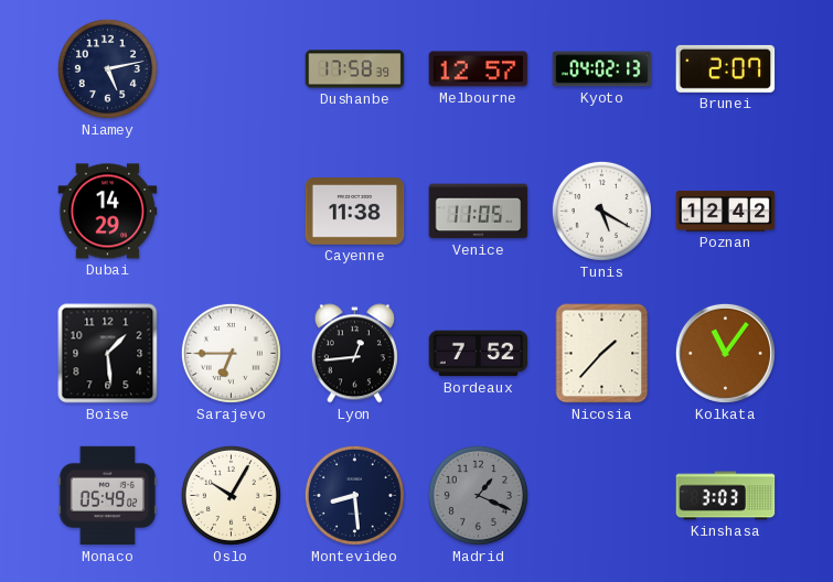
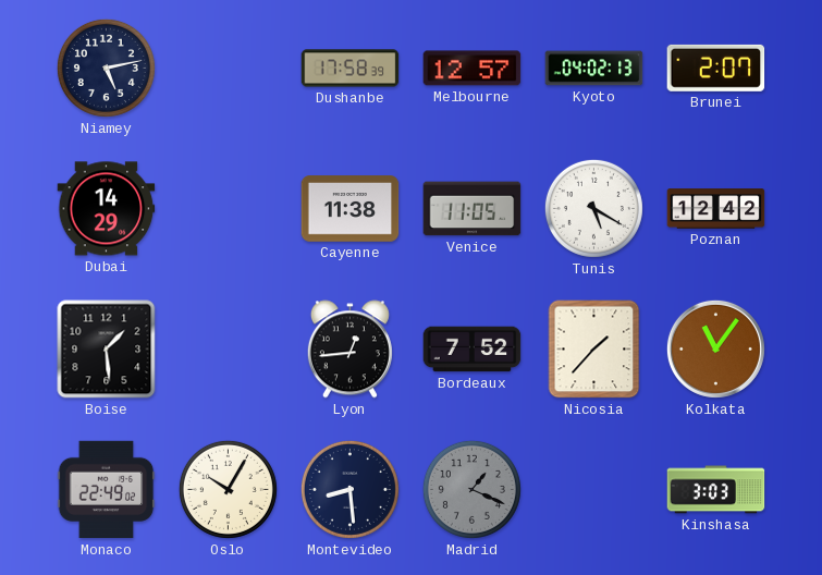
Sarajevo: 6:45 -> none
Monaco: 05:49 -> 22:49
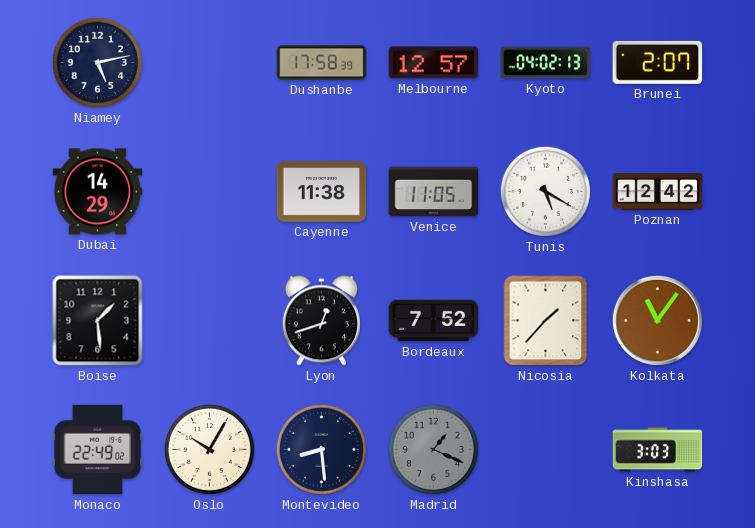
Lyon: 12:44 -> 12:42
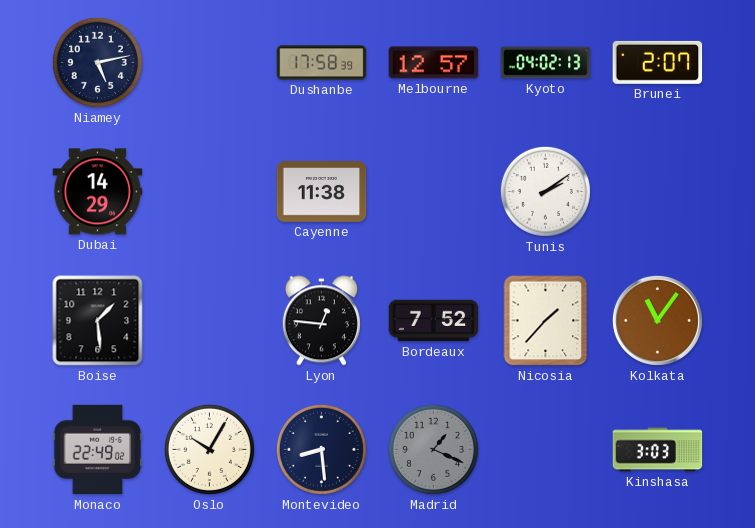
Venice: 11:05 -> none
Tunis: 5:20 -> 2:09
Poznan: 12:42 -> none
Lyon: 12:42 -> 12:46
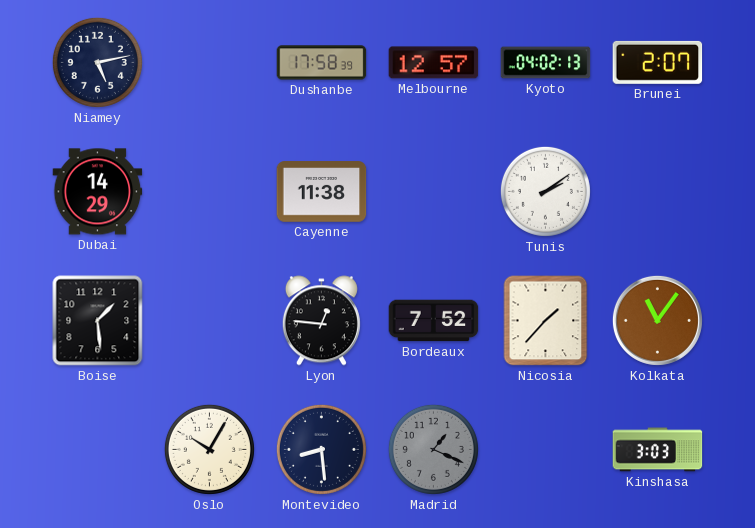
Monaco: 22:49 -> none
